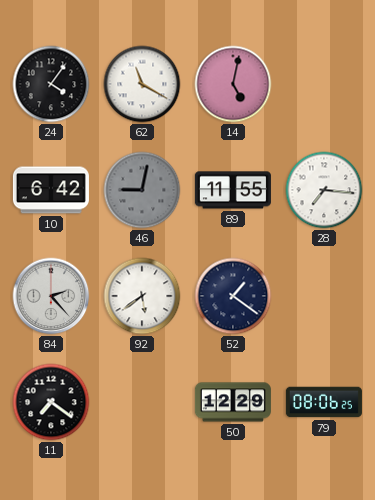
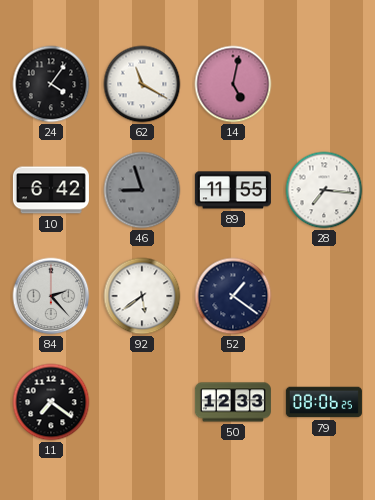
46: 9:02 -> 8:57
50: 12:29 -> 12:33
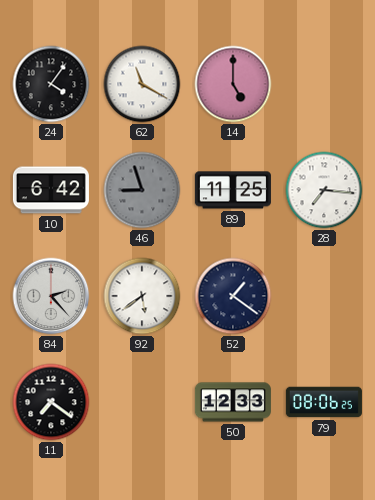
14: 5:02 -> 5:00
89: 11:55 -> 11:25
